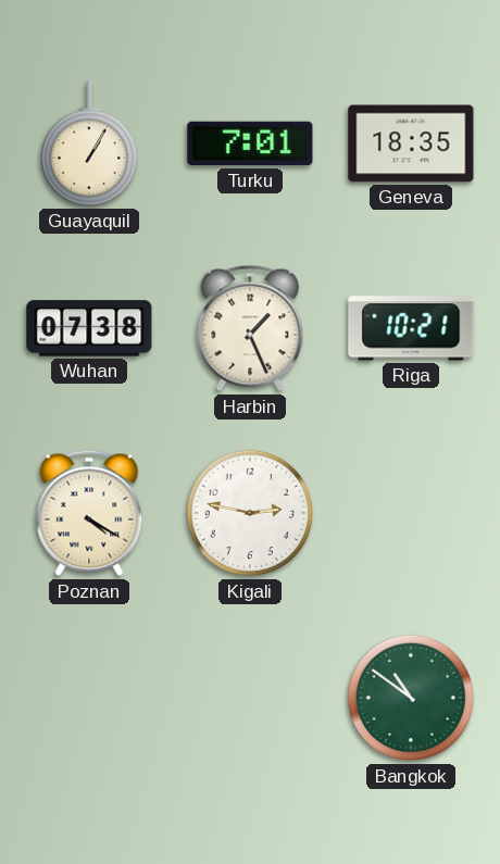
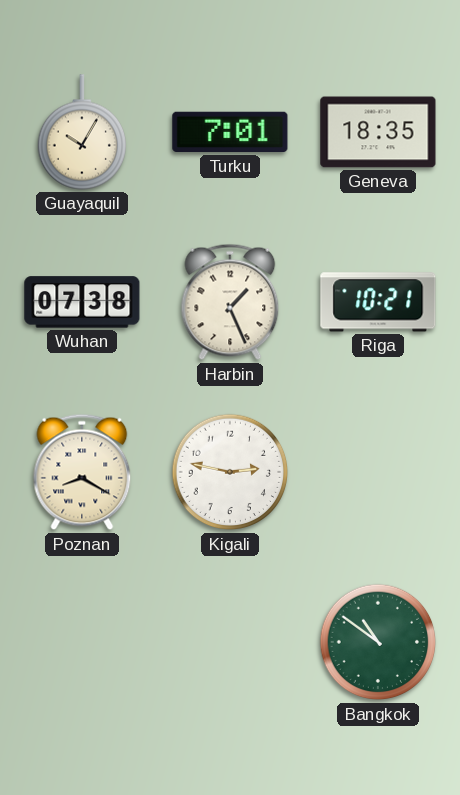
Guayaquil: 1:05 -> 10:05
Poznan: 4:20 -> 8:20
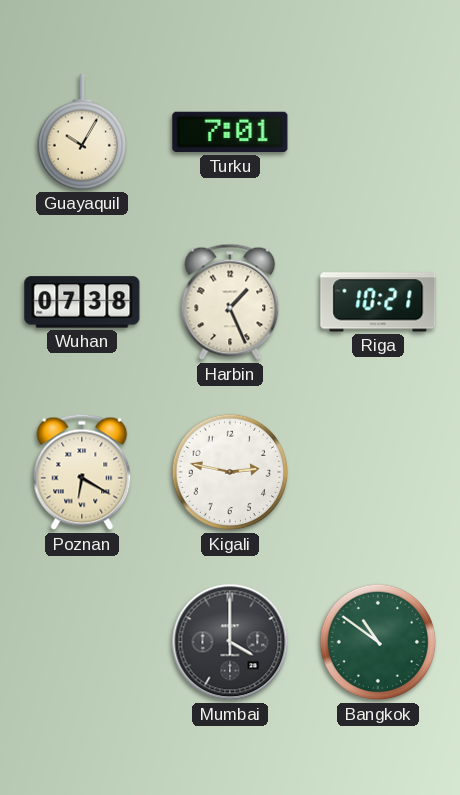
Geneva: 18:35 -> none
Poznan: 8:20 -> 6:20
Mumbai: none -> 4:00
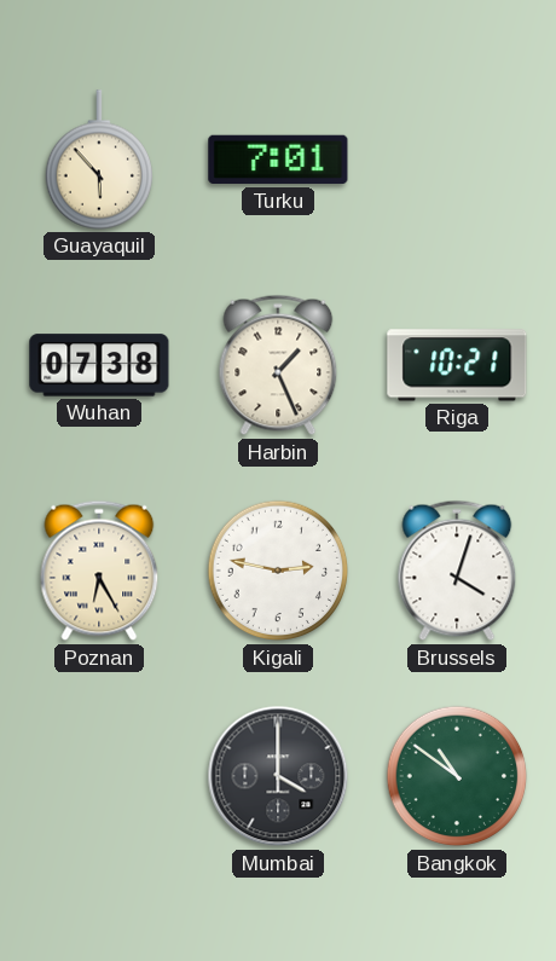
Guayaquil: 10:05 -> 5:53
Poznan: 6:20 -> 6:25
Brussels: none -> 4:03
